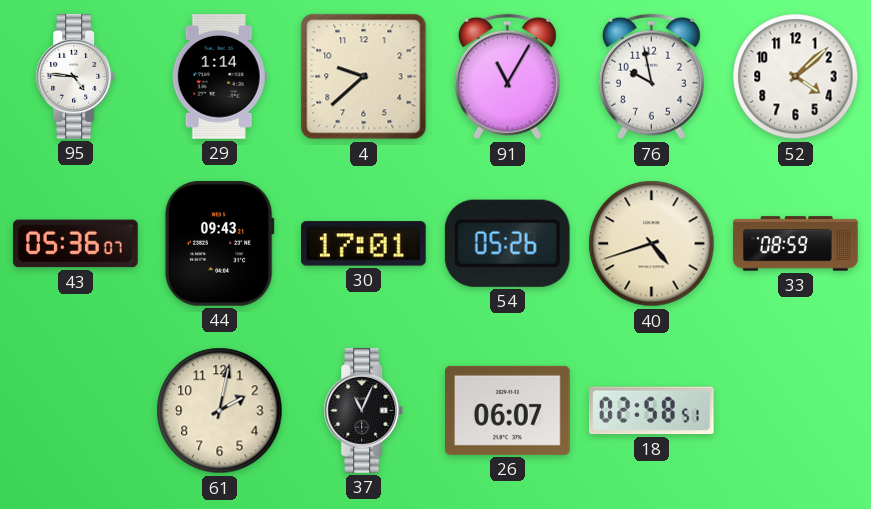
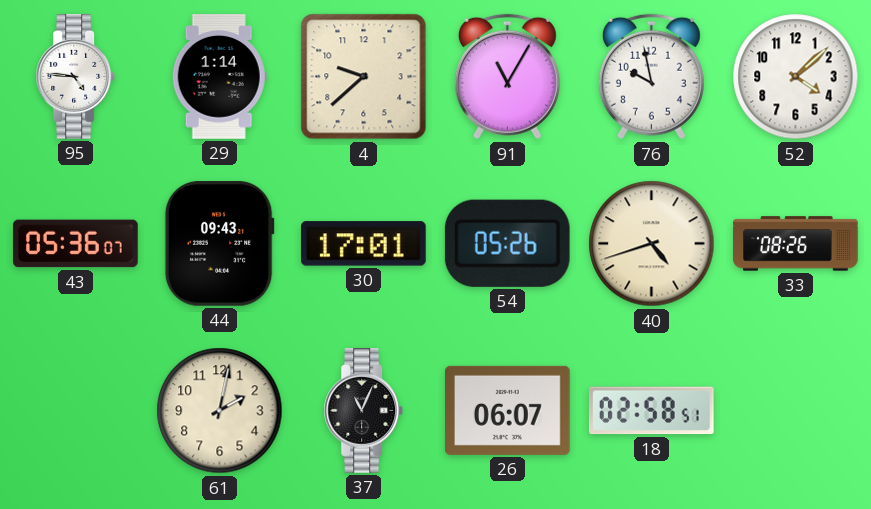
33: 08:59 -> 08:26
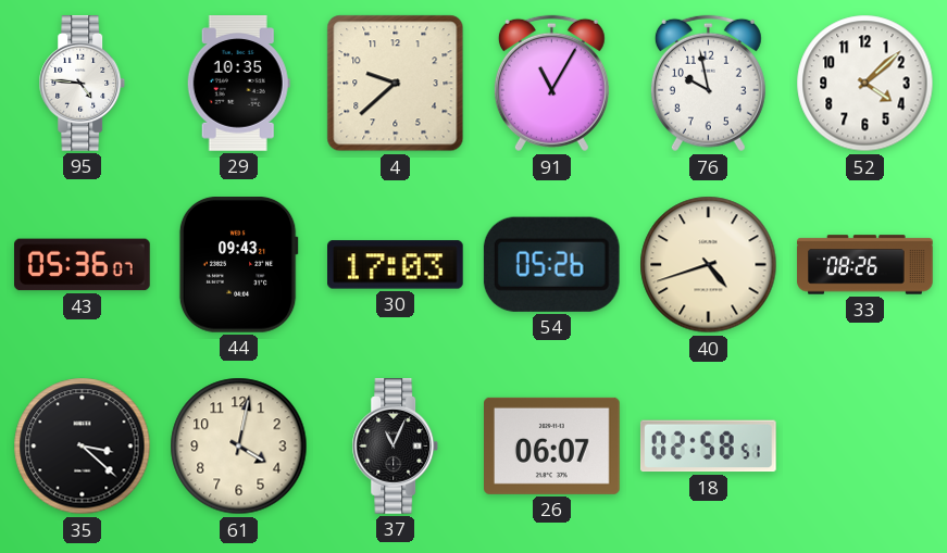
29: 1:14 -> 10:35
30: 17:01 -> 17:03
35: none -> 3:22
61: 2:02 -> 4:02
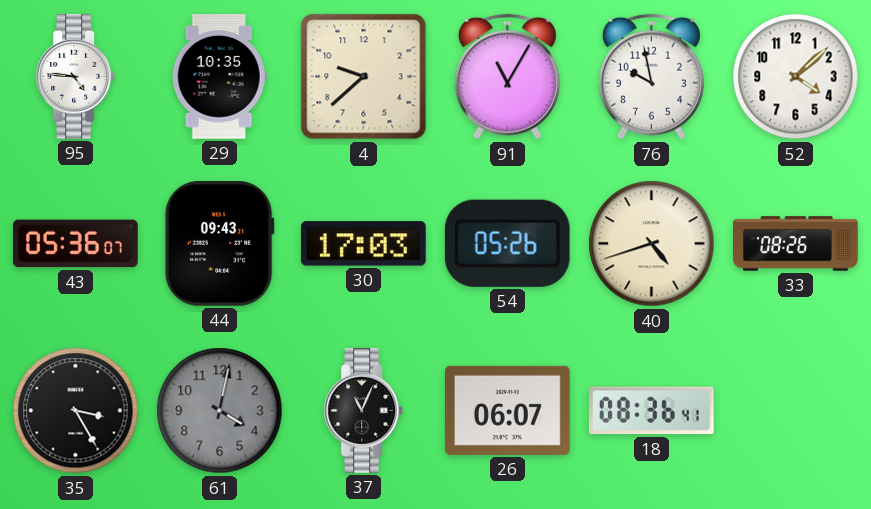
35: 3:22 -> 3:25
61 dial: cream -> grey
18: 02:58 -> 08:36
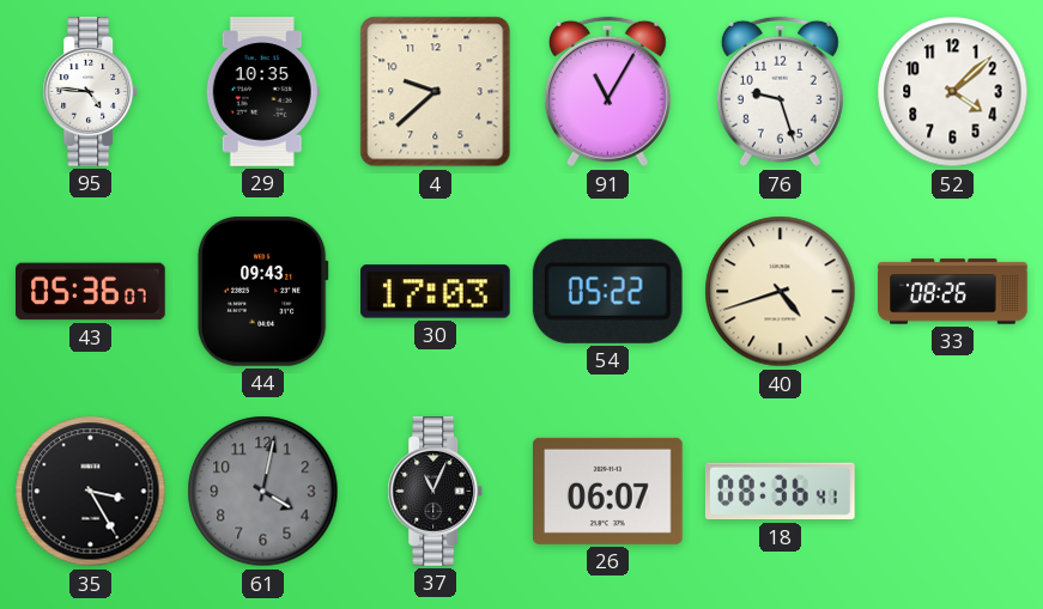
76: 9:58 -> 9:27
54: 05:26 -> 05:22
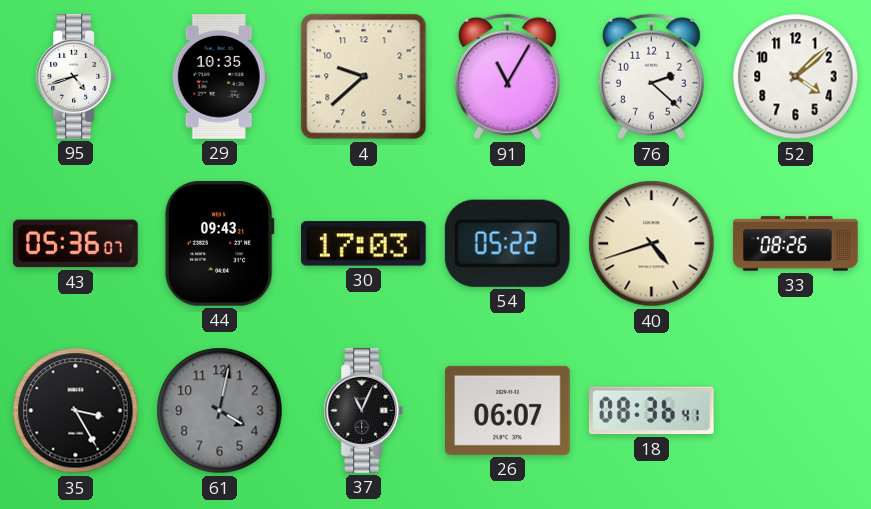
95: 4:46 -> 4:42
76: 9:27 -> 2:22
